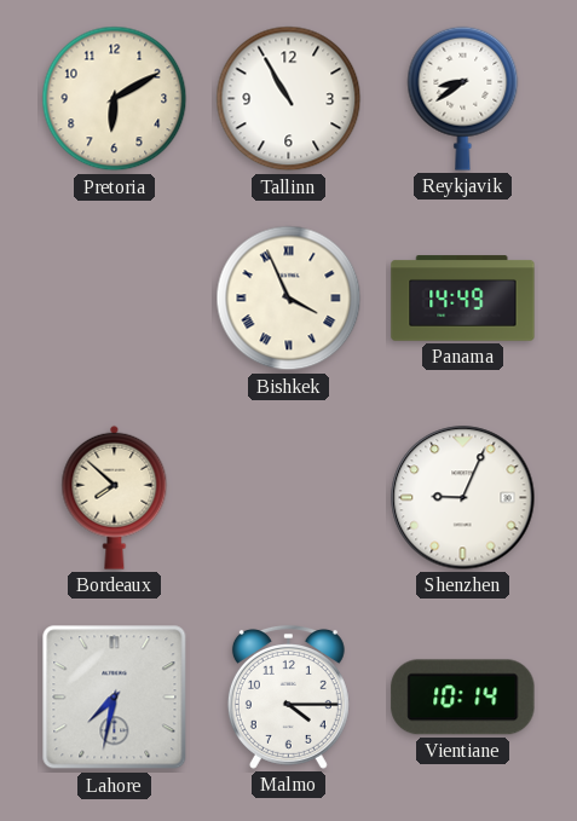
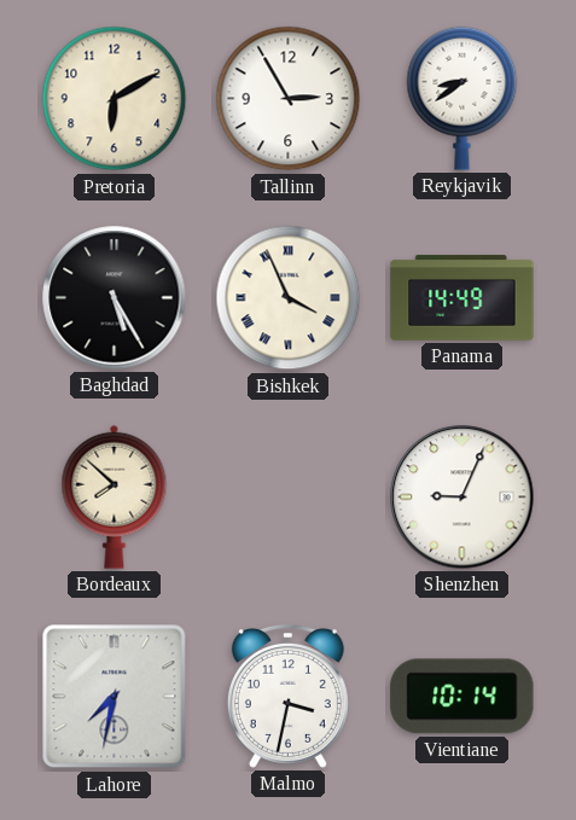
Tallinn: 10:55 -> 2:55
Baghdad: none -> 5:25
Malmo: 4:15 -> 3:32
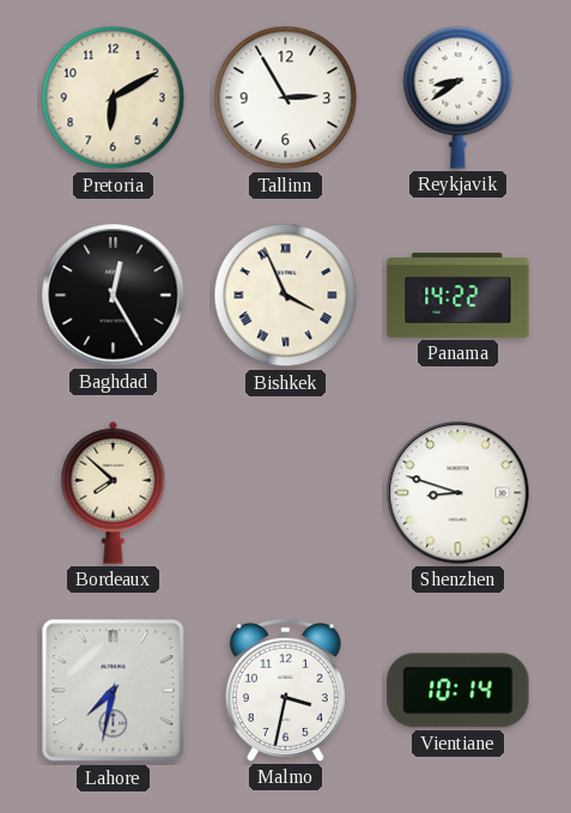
Baghdad: 5:25 -> 12:25
Panama: 14:49 -> 14:22
Shenzhen: 9:04 -> 8:48
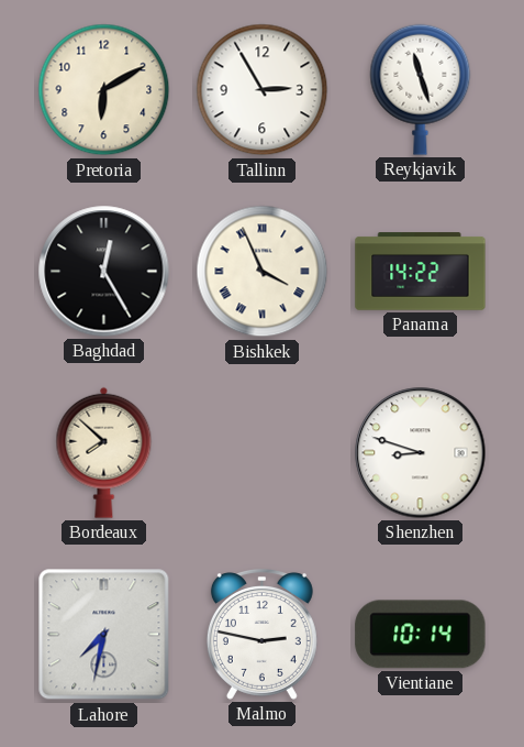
Reykjavik: 8:39 -> 11:27
Malmo: 3:32 -> 2:47
